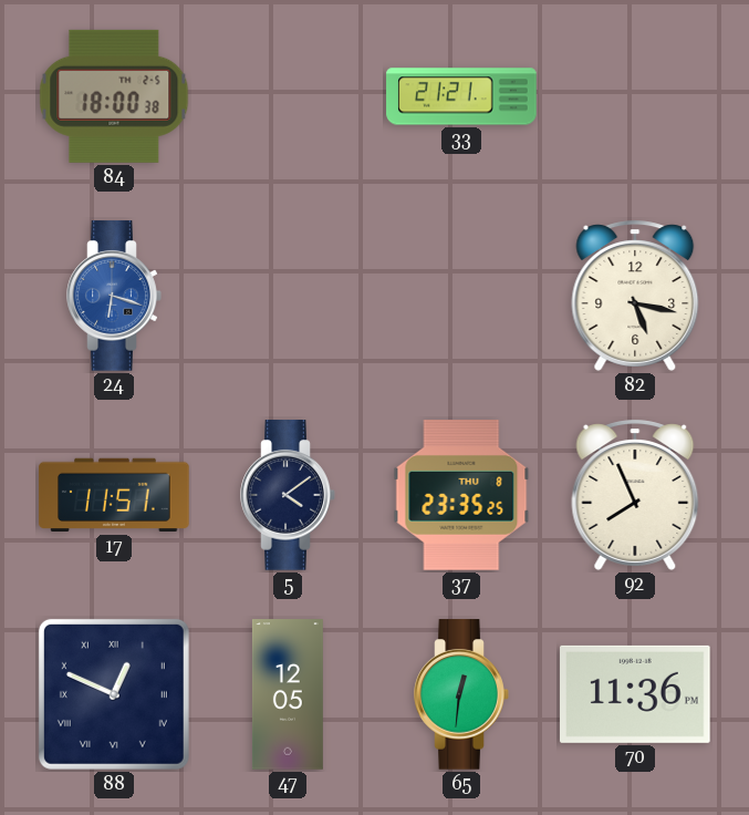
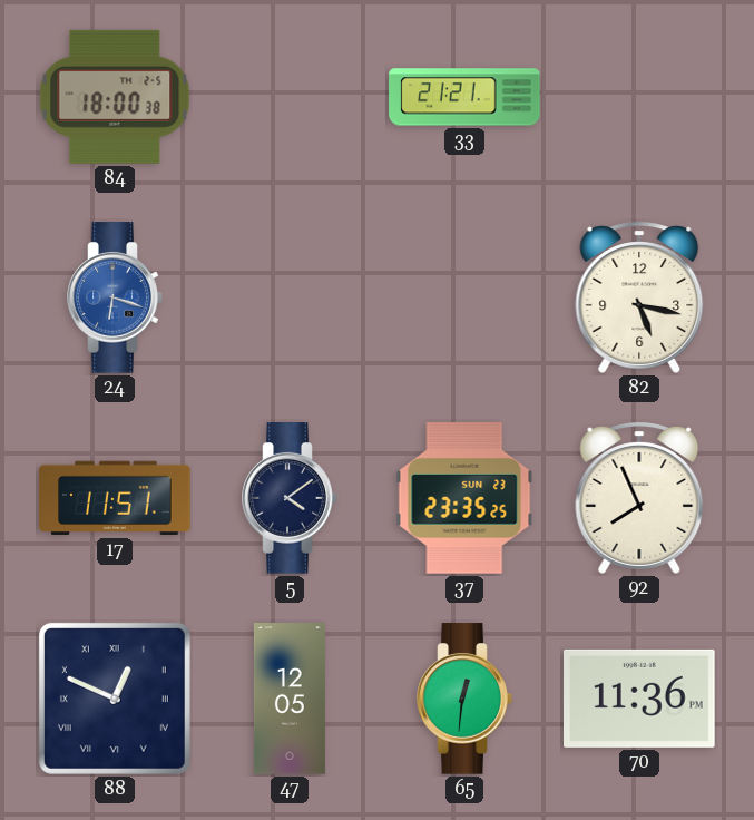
37 date: THU 8 -> SUN 23
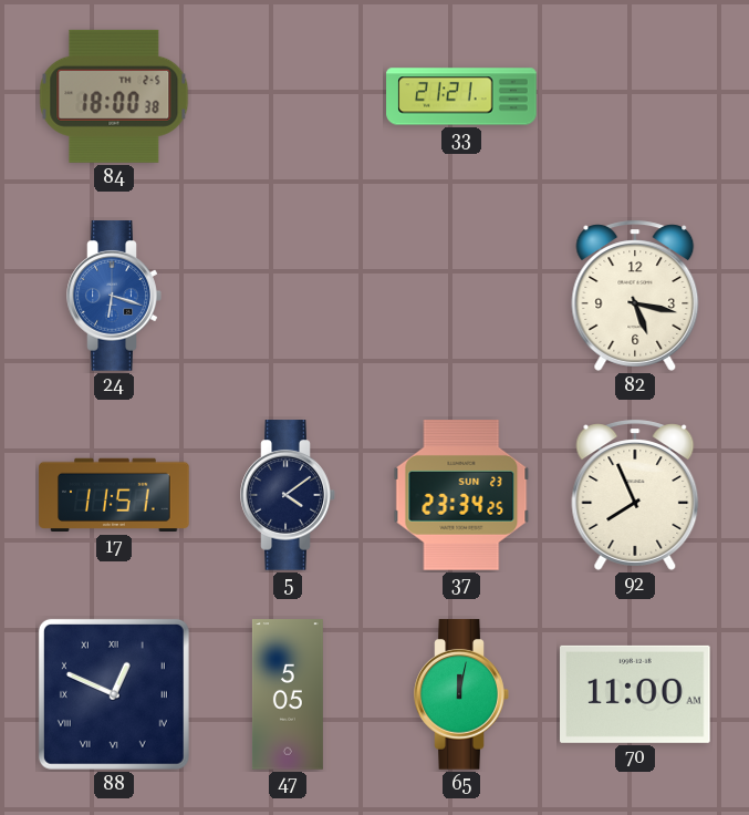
37: 23:35 -> 23:34
47: 12:05 -> 5:05
65: 12:31 -> 12:02
70: 11:36 -> 11:00
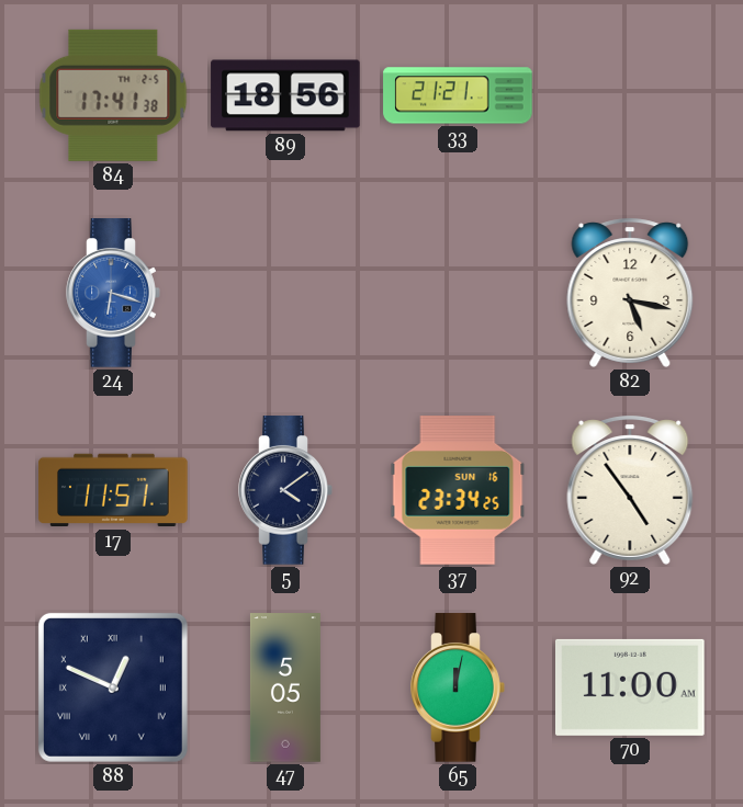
84: 18:00 -> 17:41
89: none -> 18:56
37 date: SUN 23 -> SUN 16
92: 7:56 -> 4:54
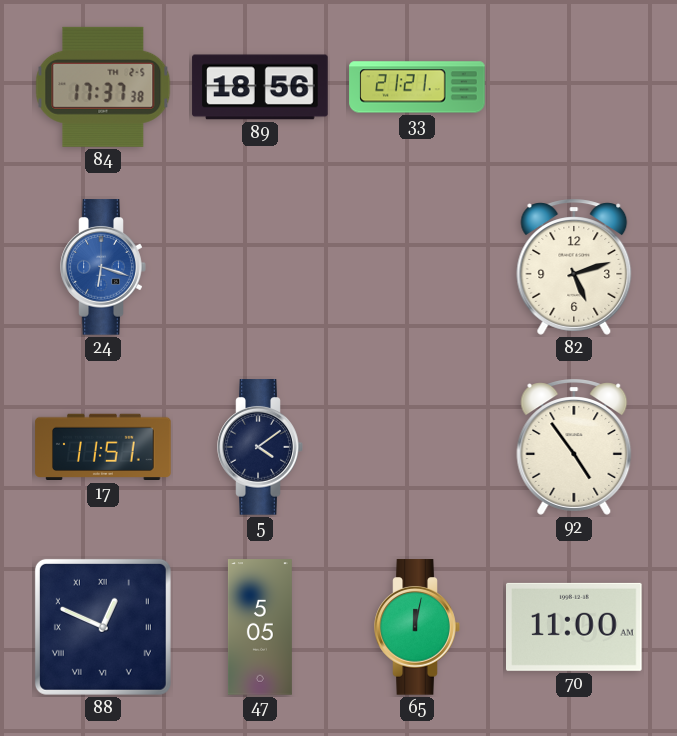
84: 17:41 -> 17:37
82: 5:17 -> 5:12
37: 23:34 -> none
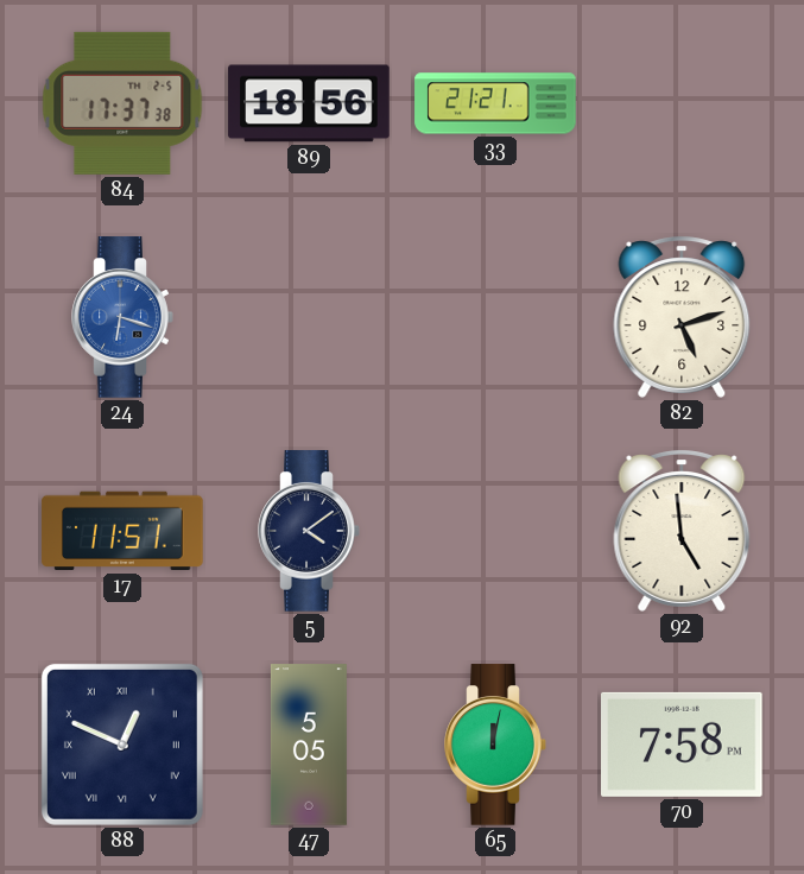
92: 4:54 -> 4:59
70: 11:00 -> 7:58
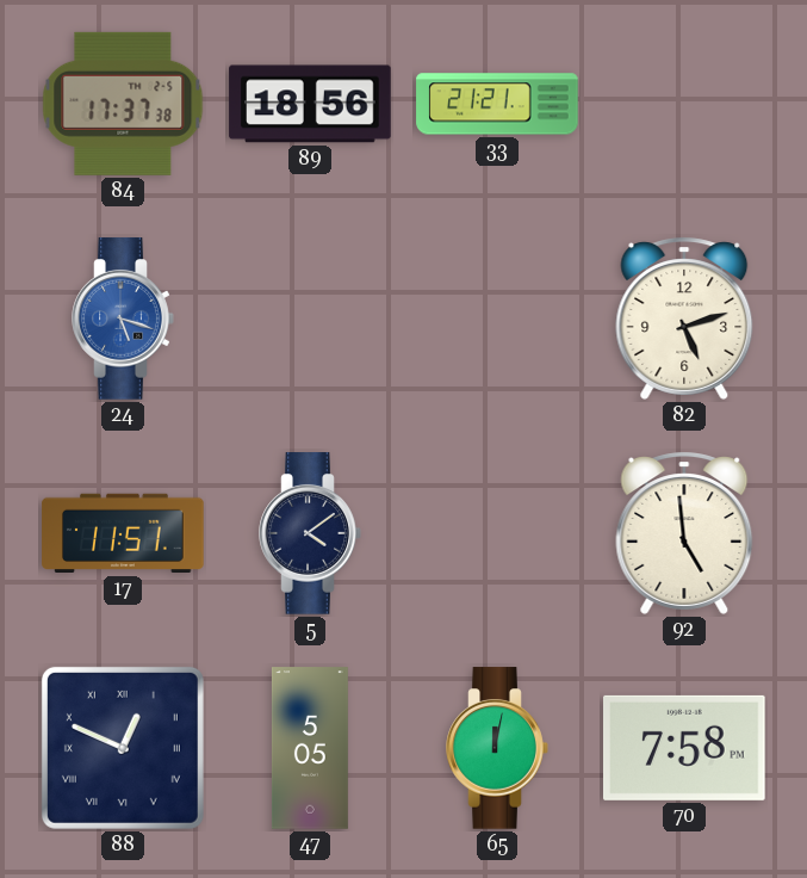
24: 6:18 -> 5:18
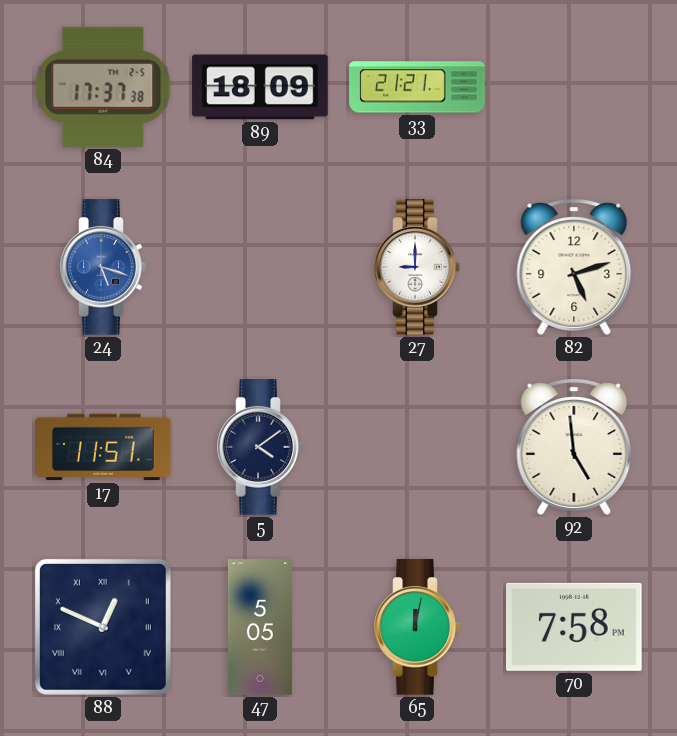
89: 18:56 -> 18:09
27: none -> 9:00
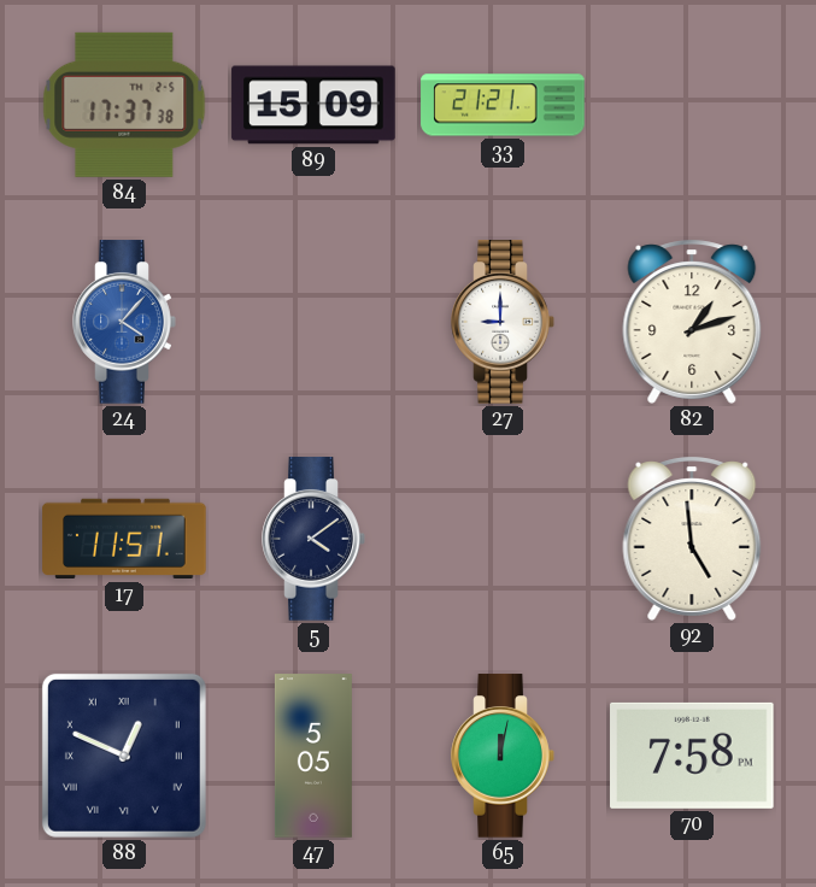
89: 18:09 -> 15:09
24: 5:18 -> 4:07
82: 5:12 -> 1:12
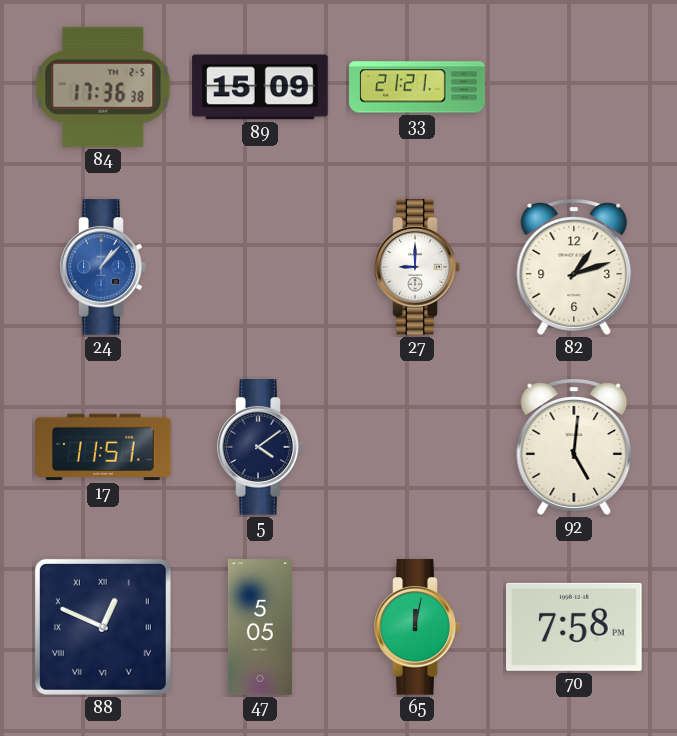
84: 17:37 -> 17:36
24: 4:07 -> 1:07
92: 4:59 -> 5:01
